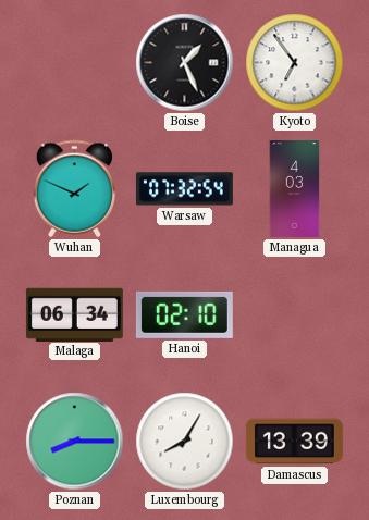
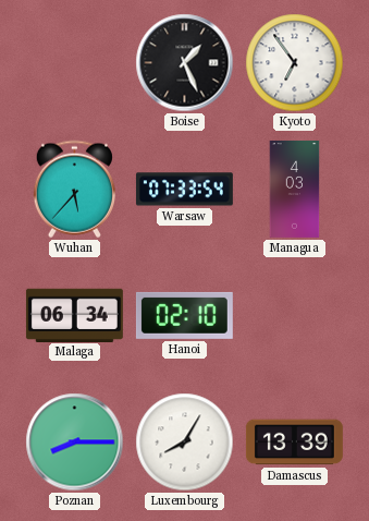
Wuhan: 1:49 -> 5:37
Warsaw: 07:32 -> 07:33
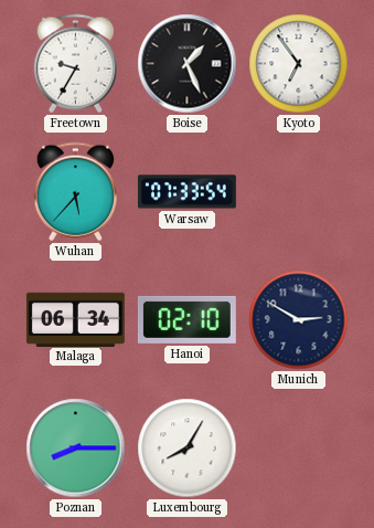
Freetown: none -> 9:35
Managua: 4:03 -> none
Munich: none -> 2:50
Damascus: 13:39 -> none
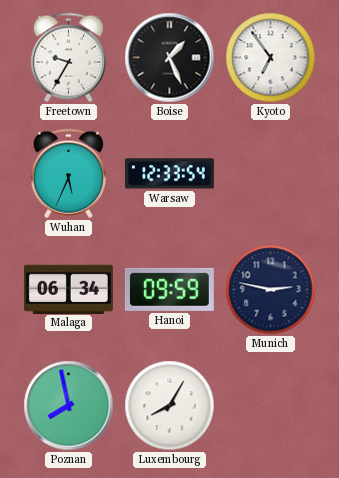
Wuhan: 5:37 -> 5:34
Warsaw: 07:33 -> 12:33
Hanoi: 02:10 -> 09:59
Munich: 2:50 -> 2:47
Poznan: 8:15 -> 7:58
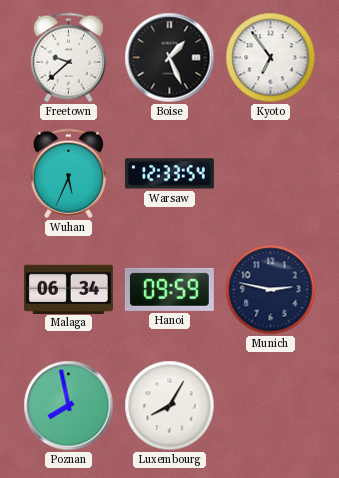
Freetown: 9:35 -> 9:38
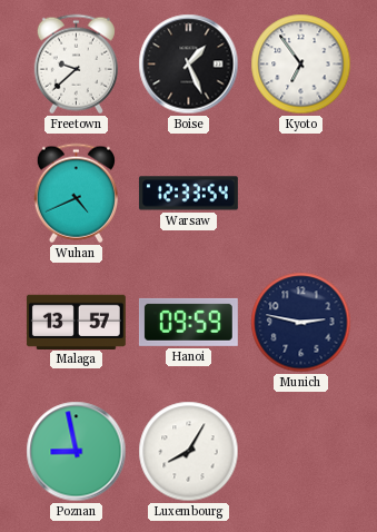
Wuhan: 5:34 -> 4:41
Malaga: 06:34 -> 13:57
Poznan: 7:58 -> 8:58
